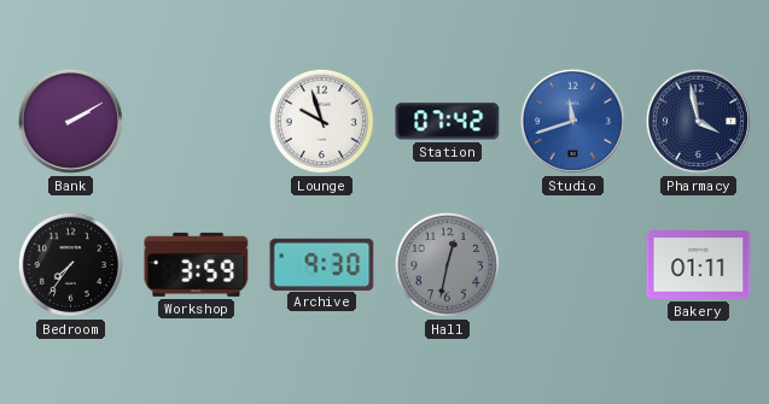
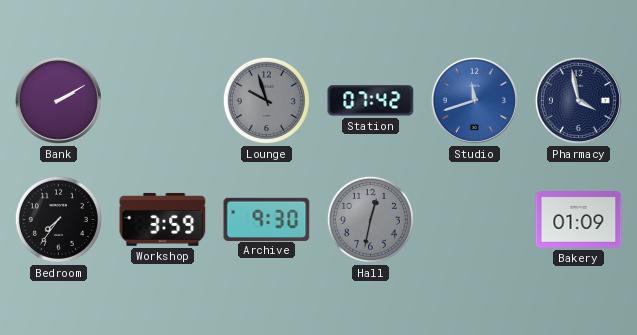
Lounge dial: white -> grey
Bakery: 01:11 -> 01:09
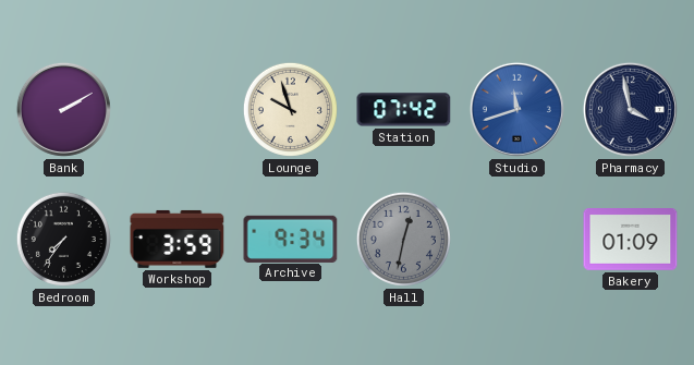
Lounge dial: grey -> cream
Archive: 9:30 -> 9:34
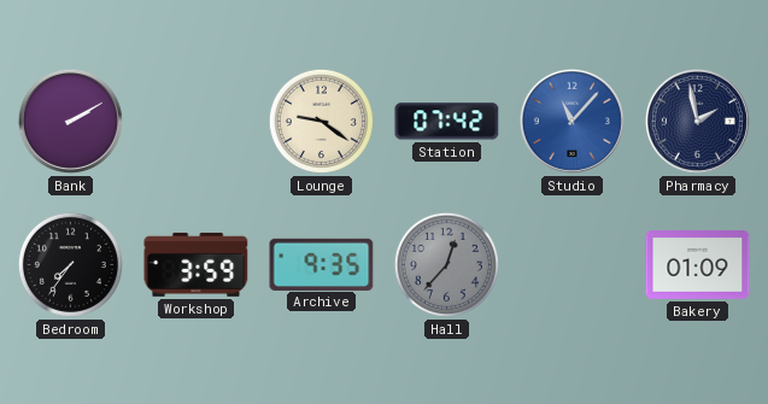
Lounge: 9:57 -> 9:21
Studio: 11:42 -> 11:07
Pharmacy: 3:58 -> 1:58
Archive: 9:34 -> 9:35
Hall: 12:32 -> 12:37
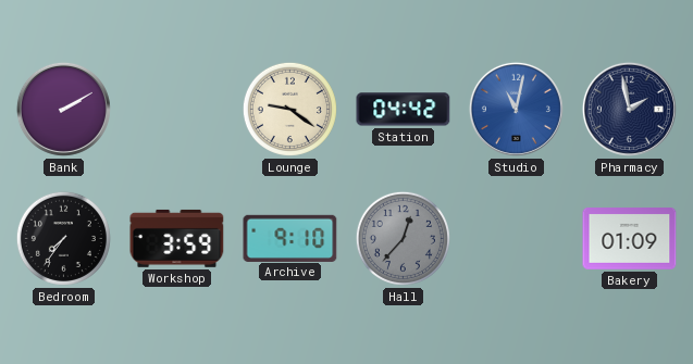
Station: 07:42 -> 04:42
Studio: 11:07 -> 11:02
Archive: 9:35 -> 9:10
